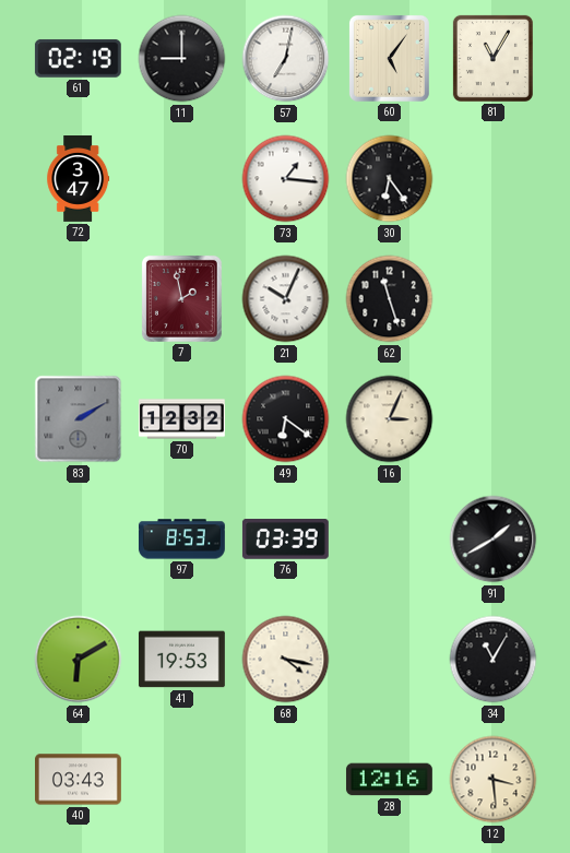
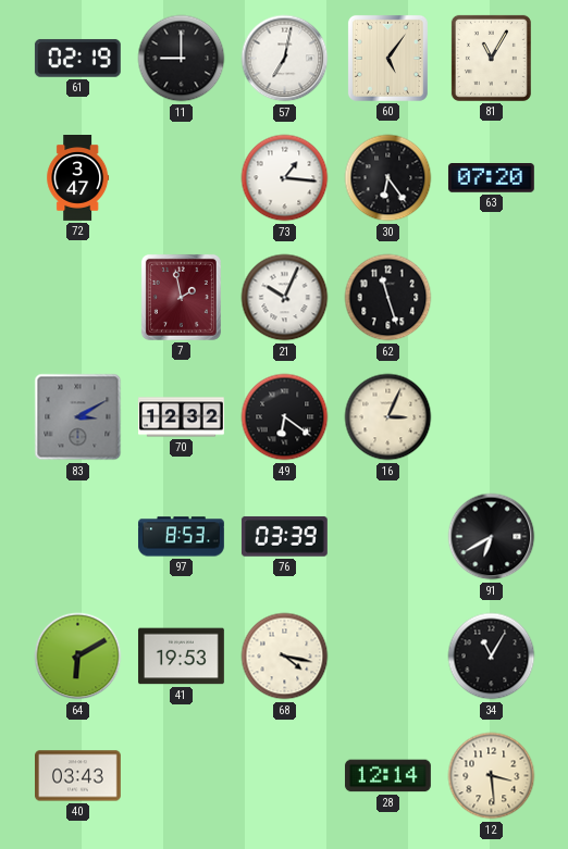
63: none -> 07:20
83: 2:10 -> 3:10
91: 1:40 -> 6:40
28: 12:16 -> 12:14
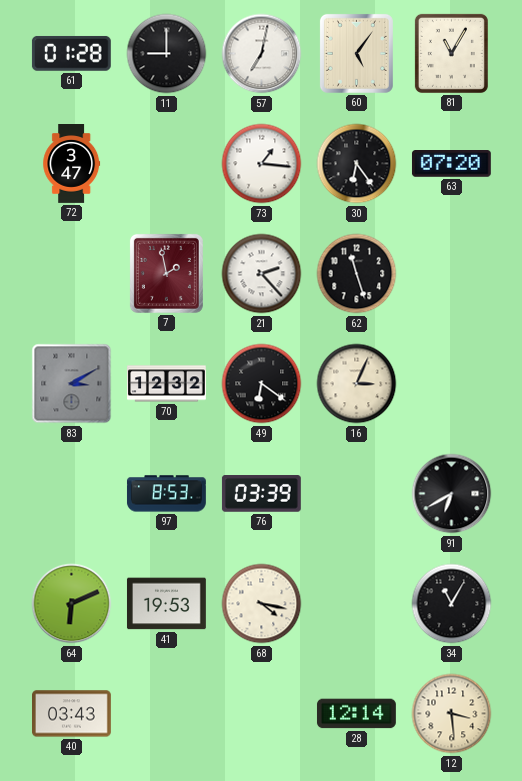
61: 02:19 -> 01:28
21: 10:04 -> 2:23
64: 6:10 -> 6:11
